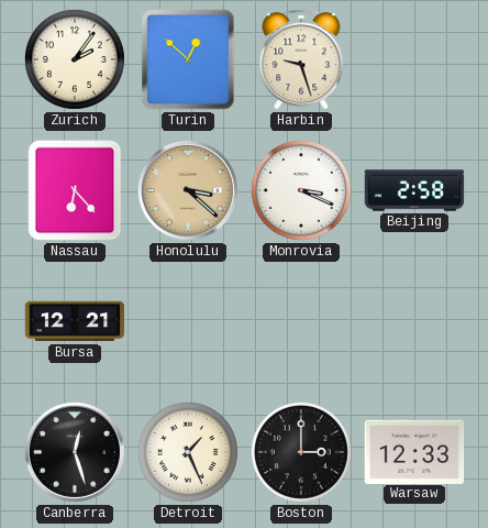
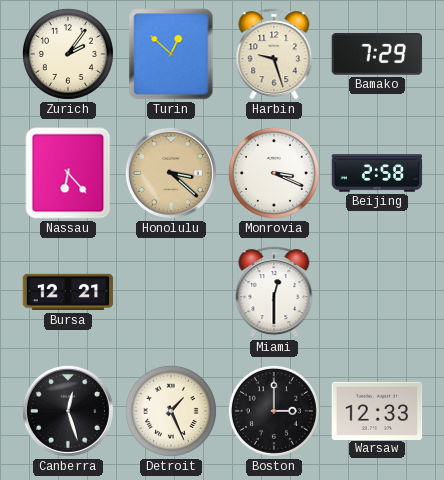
Bamako: none -> 7:29
Miami: none -> 12:30
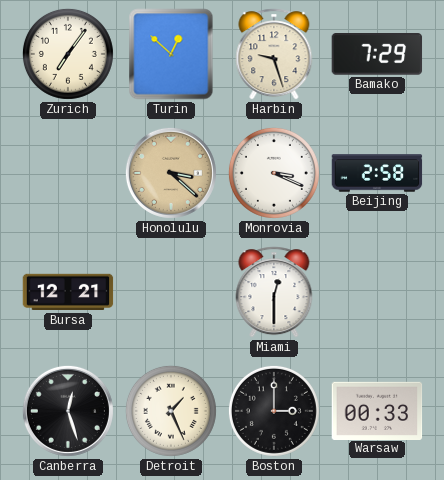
Zurich: 2:06 -> 7:06
Nassau: 6:23 -> none
Warsaw: 12:33 -> 00:33
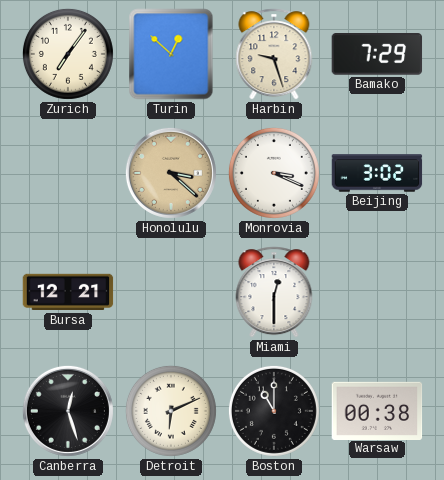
Beijing: 2:58 -> 3:02
Detroit: 1:26 -> 6:11
Boston: 3:00 -> 11:00
Warsaw: 00:33 -> 00:38
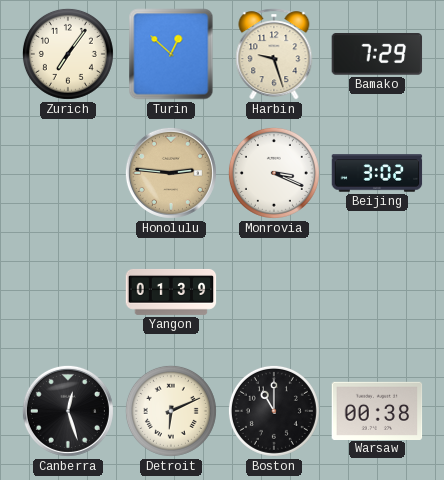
Honolulu: 3:22 -> 2:46
Bursa: 12:21 -> none
Yangon: none -> 01:39
Miami: 12:30 -> none
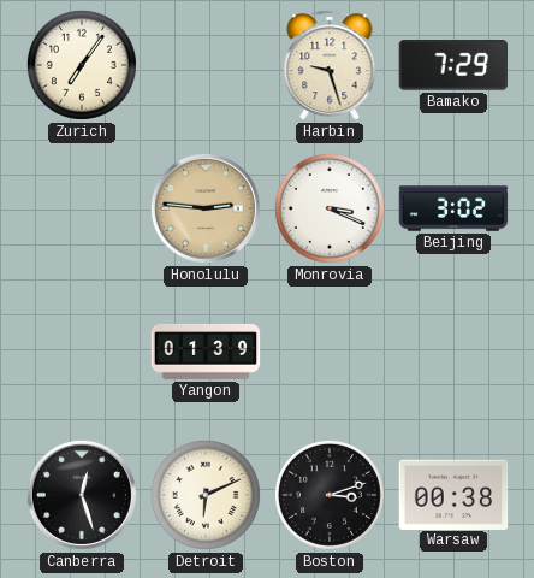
Turin: 12:52 -> none
Boston: 11:00 -> 3:12
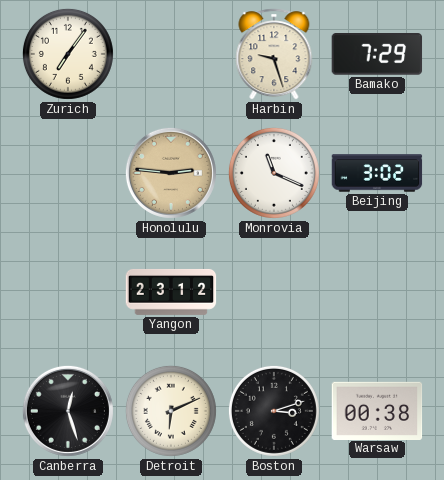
Monrovia: 3:19 -> 11:19
Yangon: 01:39 -> 23:12
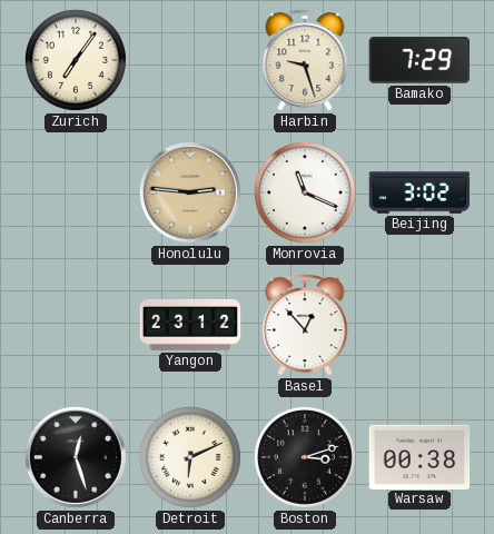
Basel: none -> 12:53
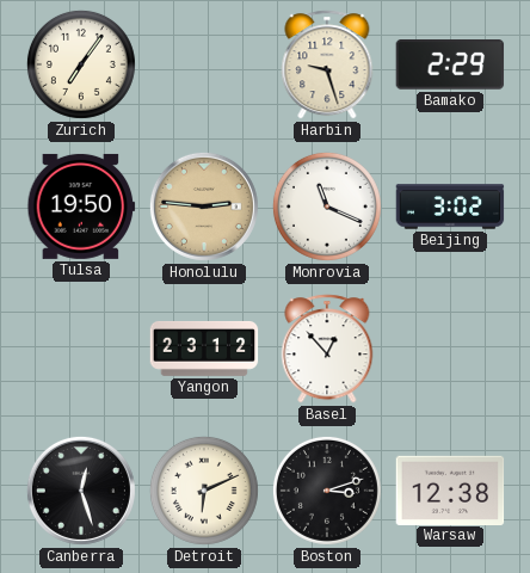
Bamako: 7:29 -> 2:29
Tulsa: none -> 19:50
Warsaw: 00:38 -> 12:38
